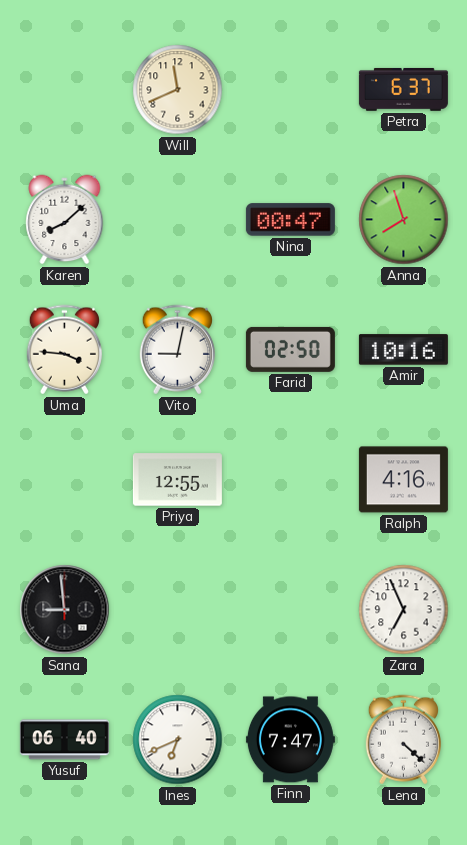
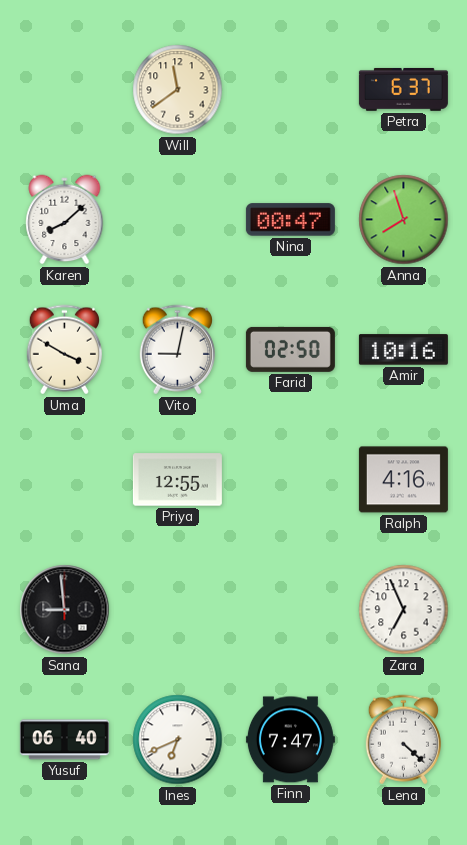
Will: 11:41 -> 11:39
Uma: 3:46 -> 3:50
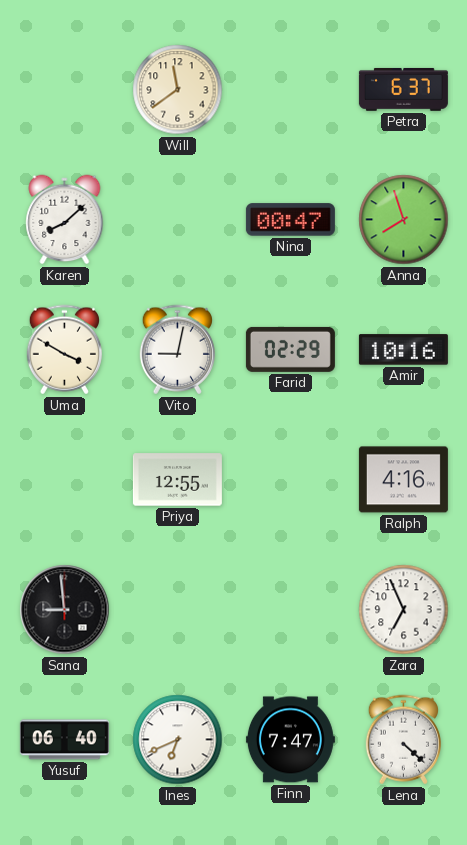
Farid: 02:50 -> 02:29
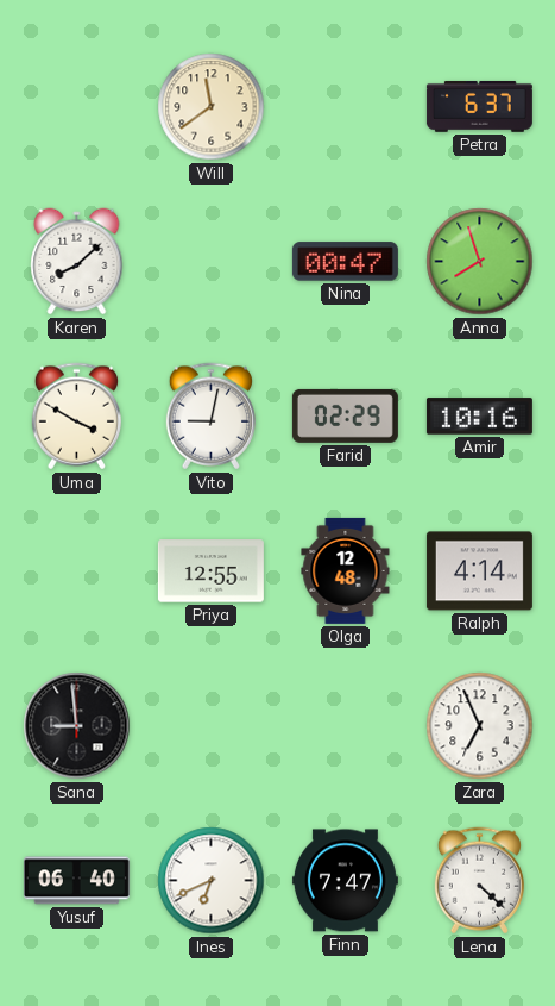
Olga: none -> 12:48
Ralph: 4:16 -> 4:14
